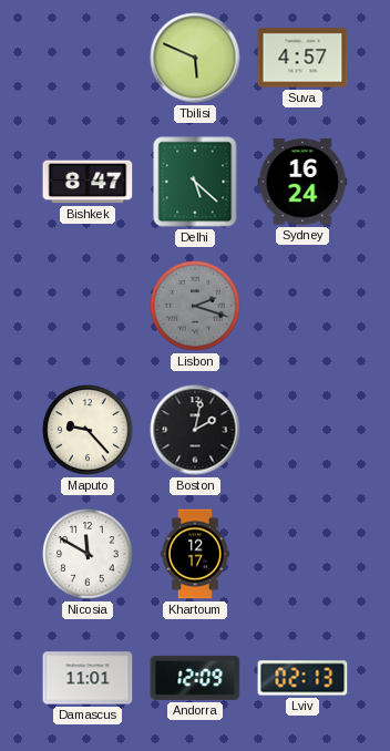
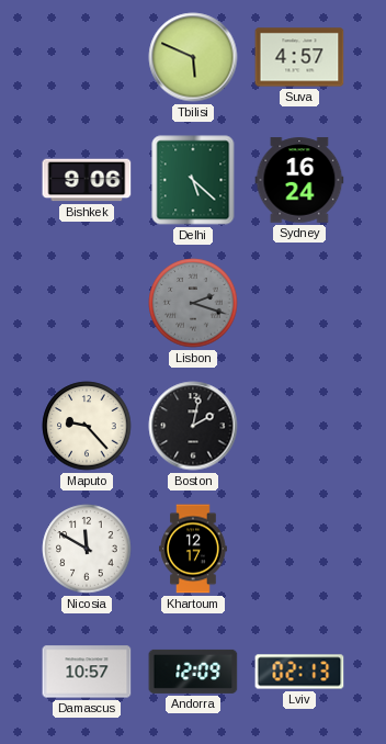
Bishkek: 8:47 -> 9:06
Damascus: 11:01 -> 10:57
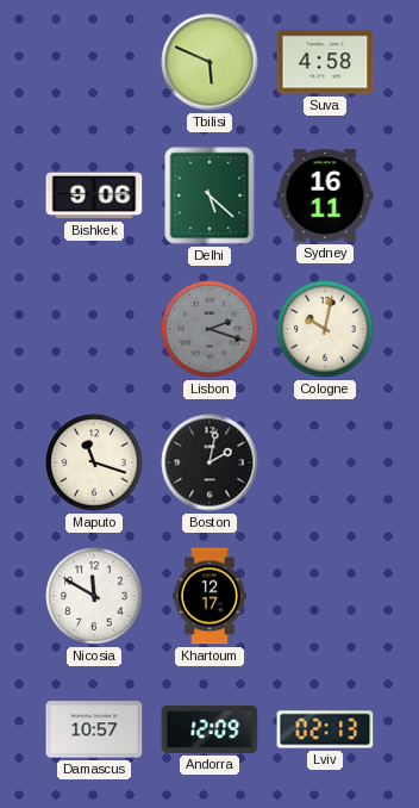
Suva: 4:57 -> 4:58
Sydney: 16:24 -> 16:11
Cologne: none -> 10:02
Maputo: 9:23 -> 11:18
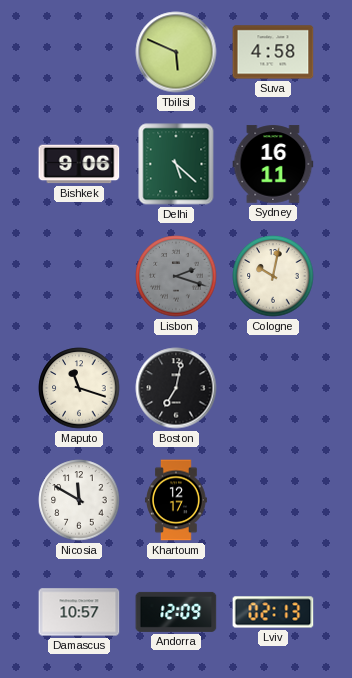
Boston: 2:02 -> 7:02
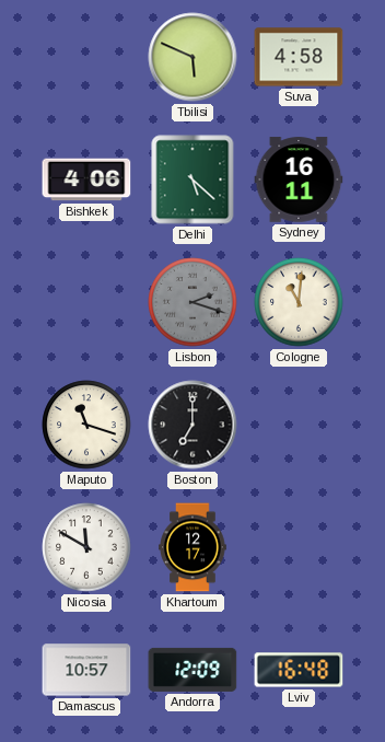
Bishkek: 9:06 -> 4:06
Cologne: 10:02 -> 11:01
Boston: 7:02 -> 7:00
Lviv: 02:13 -> 16:48
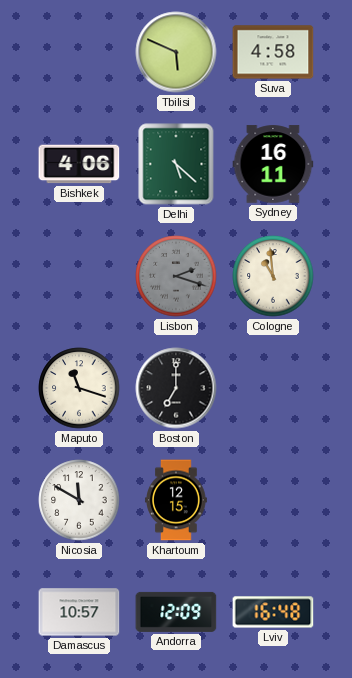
Cologne: 11:01 -> 10:59
Khartoum: 12:17 -> 12:15
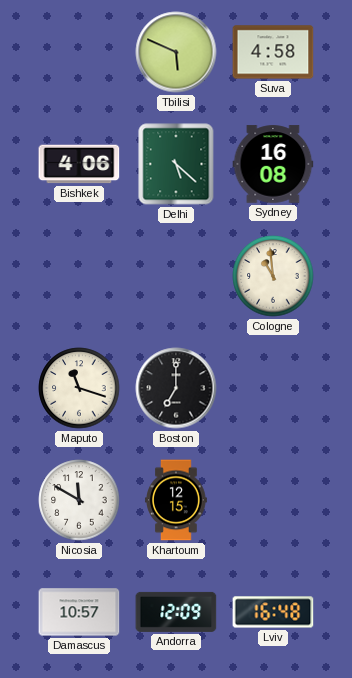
Sydney: 16:11 -> 16:08
Lisbon: 2:18 -> none
